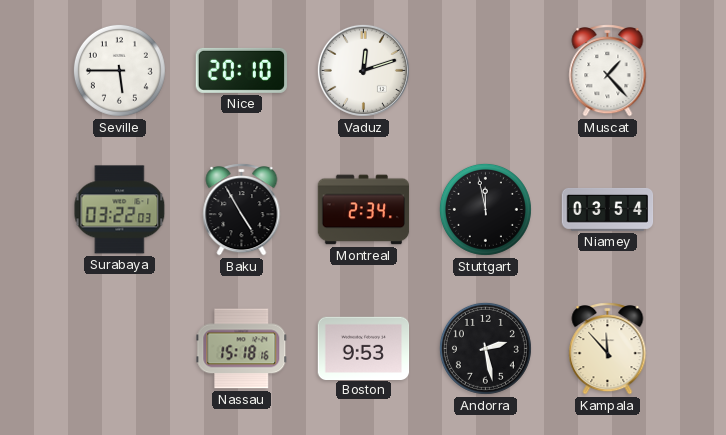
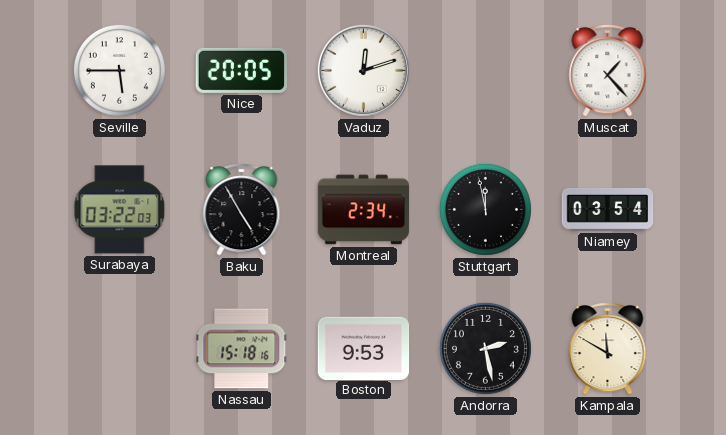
Nice: 20:10 -> 20:05
Kampala: 11:53 -> 11:50
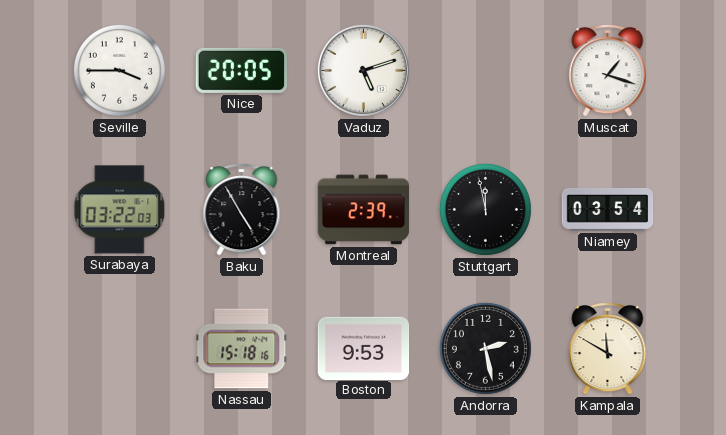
Seville: 5:45 -> 3:45
Vaduz: 12:12 -> 5:12
Muscat: 1:23 -> 1:18
Montreal: 2:34 -> 2:39
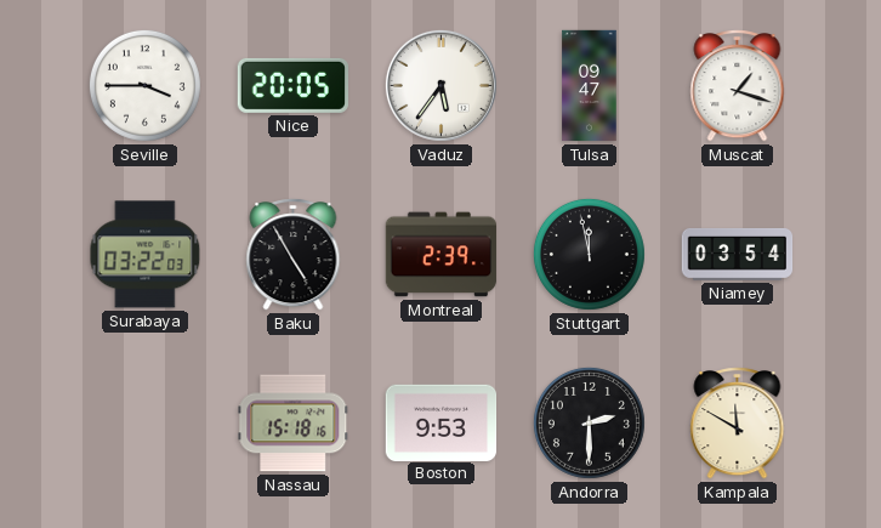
Vaduz: 5:12 -> 5:36
Tulsa: none -> 09:47
Andorra: 2:28 -> 2:30
